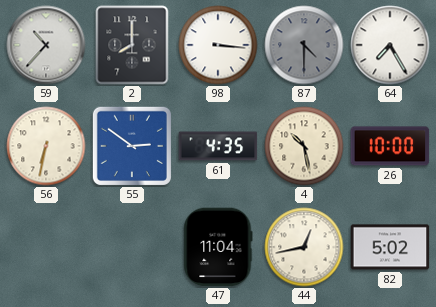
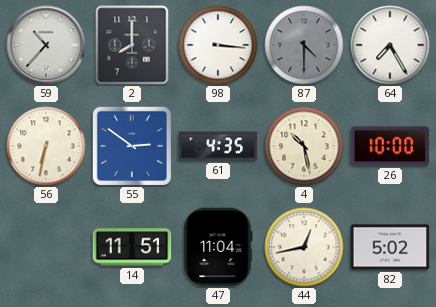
14: none -> 11:51
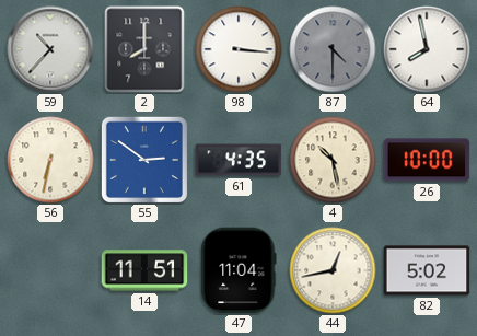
64: 7:25 -> 7:58
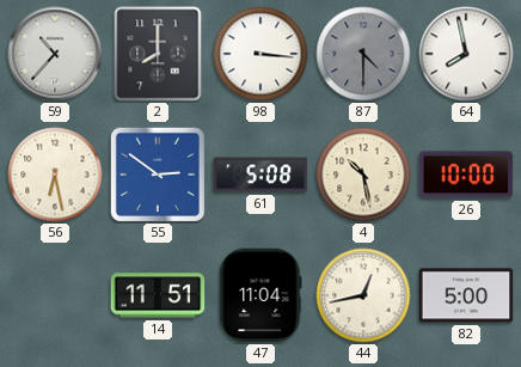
56: 6:32 -> 6:28
61: 4:35 -> 5:08
82: 5:02 -> 5:00
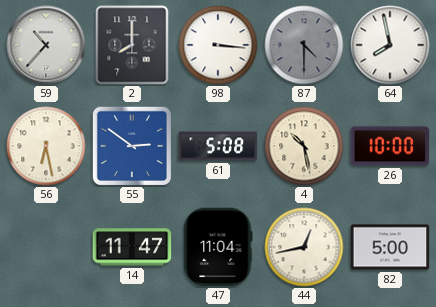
14: 11:51 -> 11:47
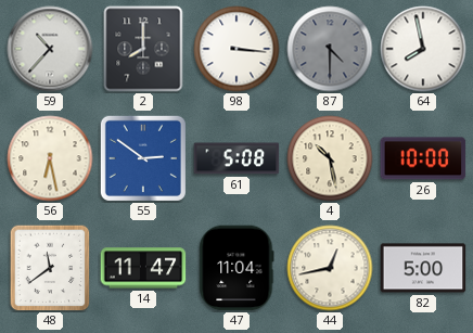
48: none -> 11:39
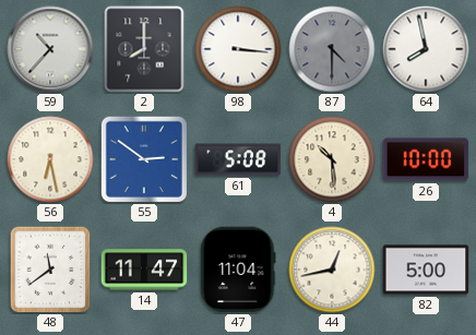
4: 10:28 -> 10:29
